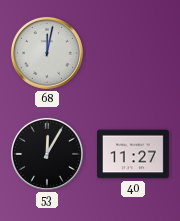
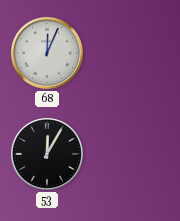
68: 12:02 -> 12:04
40: 11:27 -> none
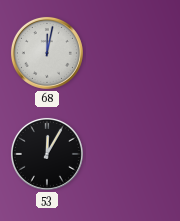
68: 12:04 -> 12:02
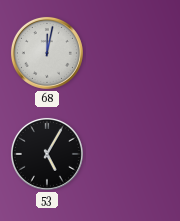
53: 12:05 -> 5:05
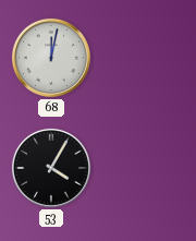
53: 5:05 -> 4:05
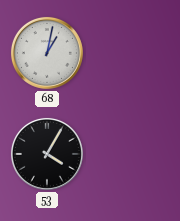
68: 12:02 -> 1:02
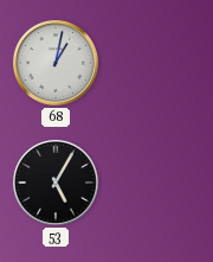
53: 4:05 -> 5:05
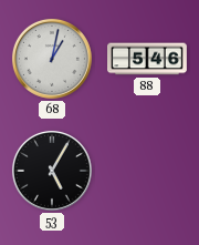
88: none -> 5:46
